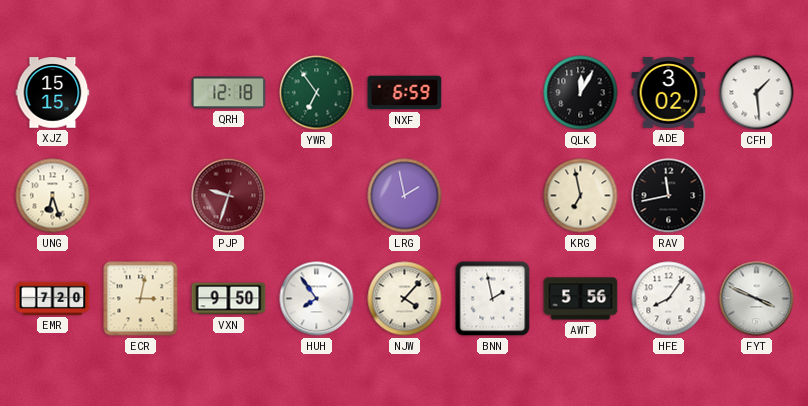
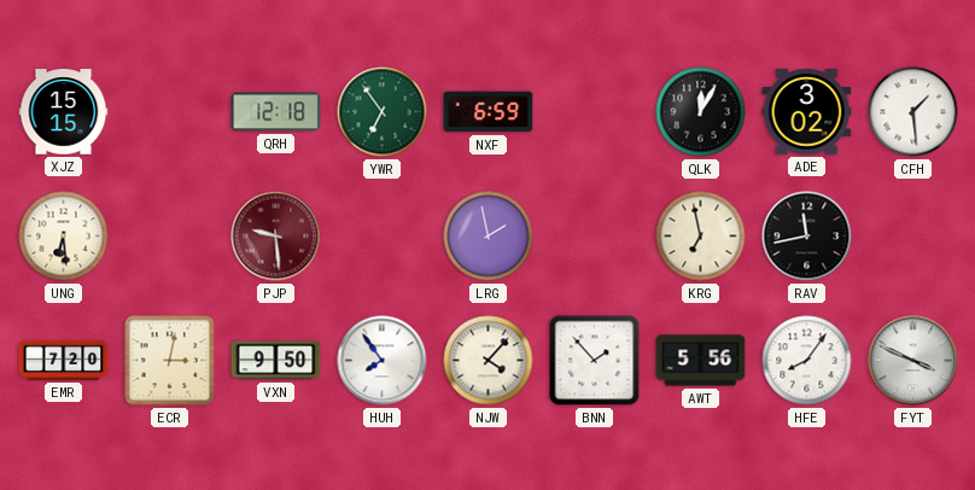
UNG: 6:27 -> 6:29
PJP: 9:33 -> 9:29
BNN: 1:58 -> 1:53
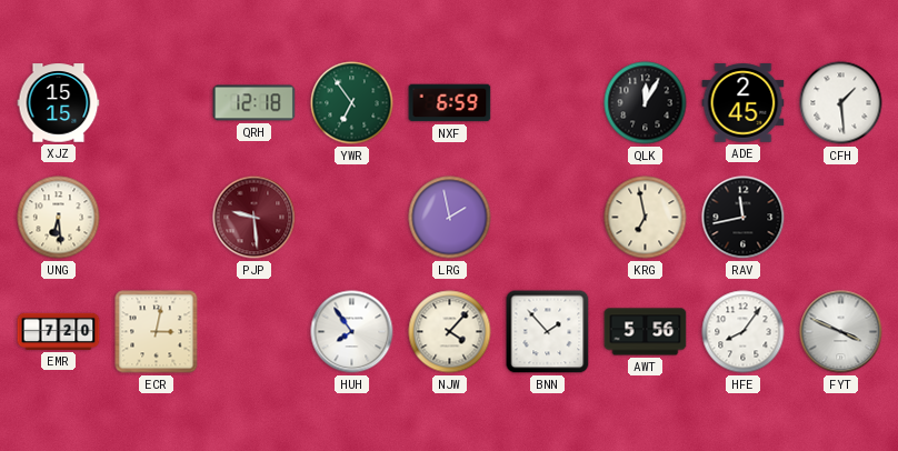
ADE: 3:02 -> 2:45
VXN: 9:50 -> none
